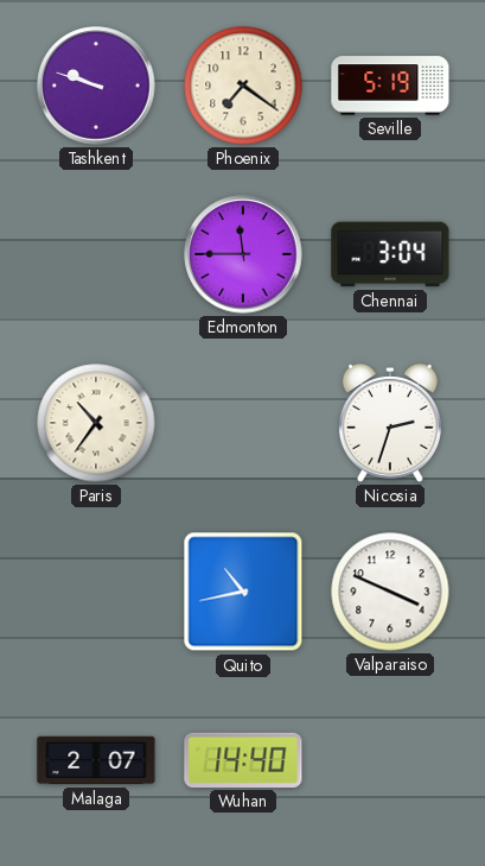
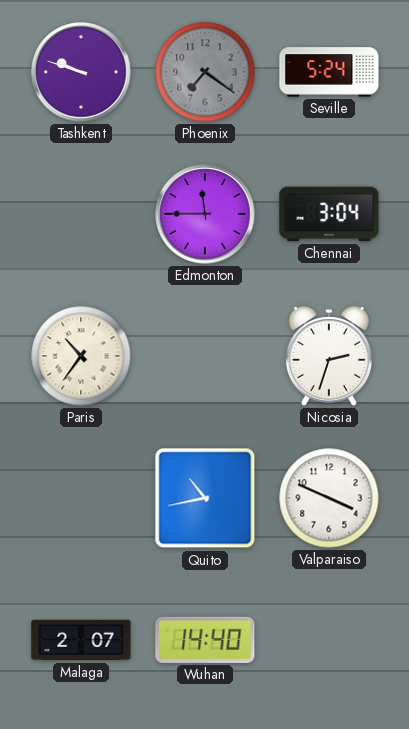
Phoenix dial: cream -> grey
Seville: 5:19 -> 5:24
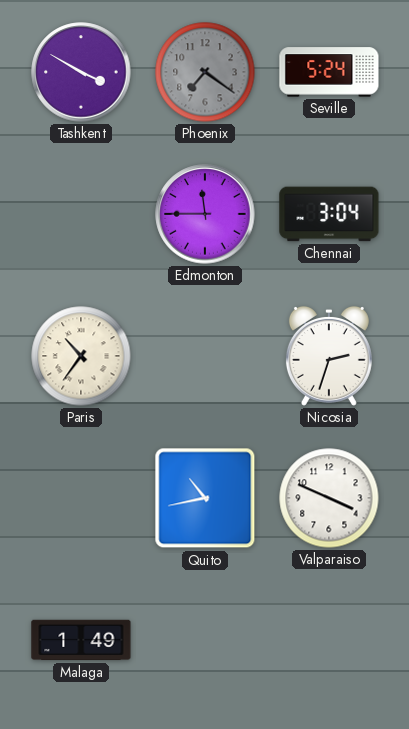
Tashkent: 9:48 -> 3:50
Malaga: 2:07 -> 1:49
Wuhan: 14:40 -> none
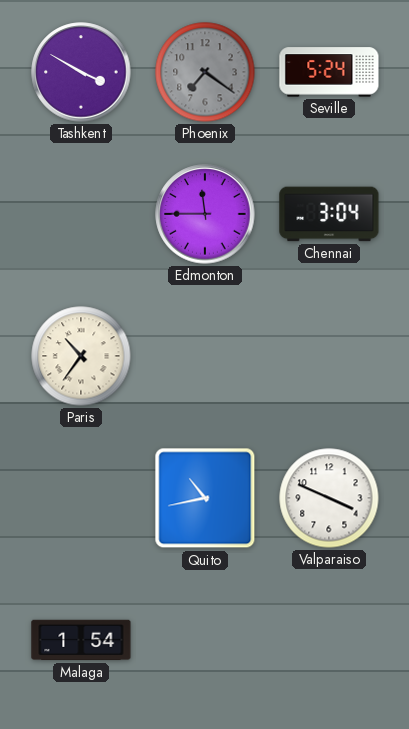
Nicosia: 2:33 -> none
Malaga: 1:49 -> 1:54
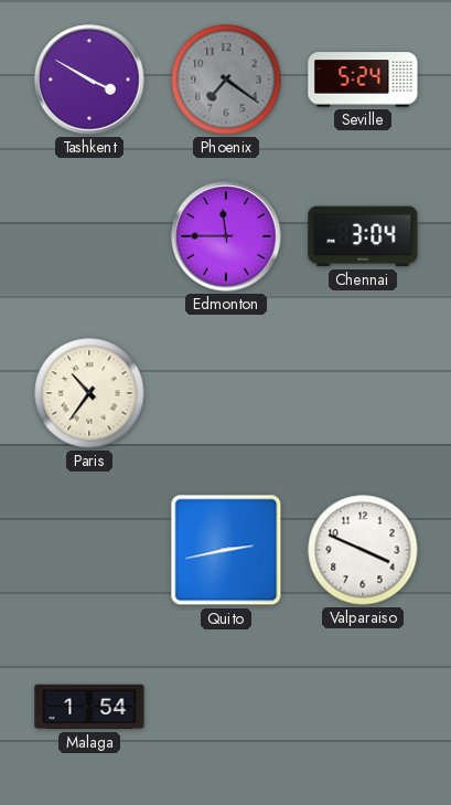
Quito: 10:43 -> 2:43
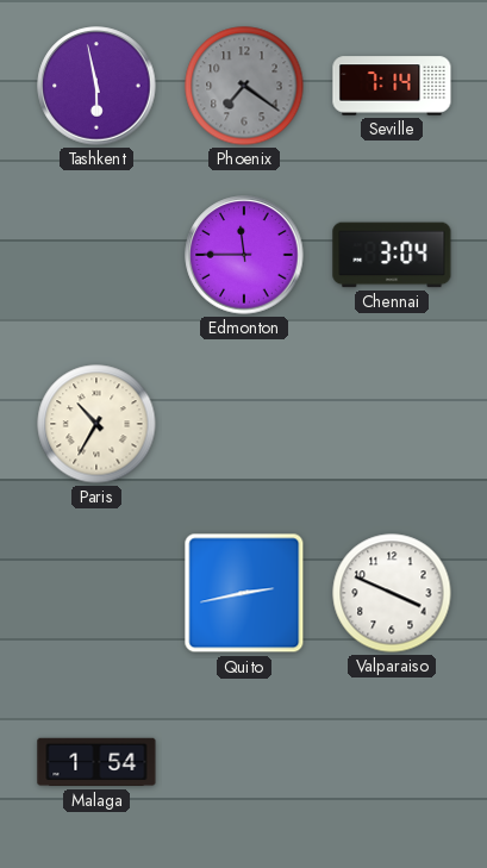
Tashkent: 3:50 -> 5:58
Seville: 5:24 -> 7:14
Paris: 10:36 -> 10:35
